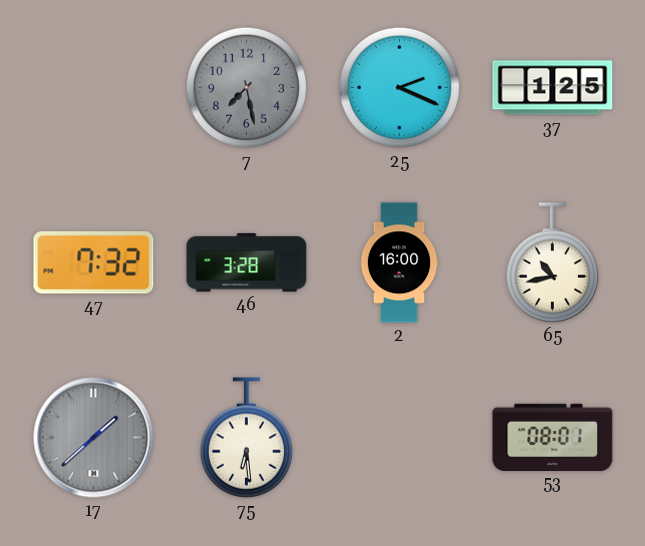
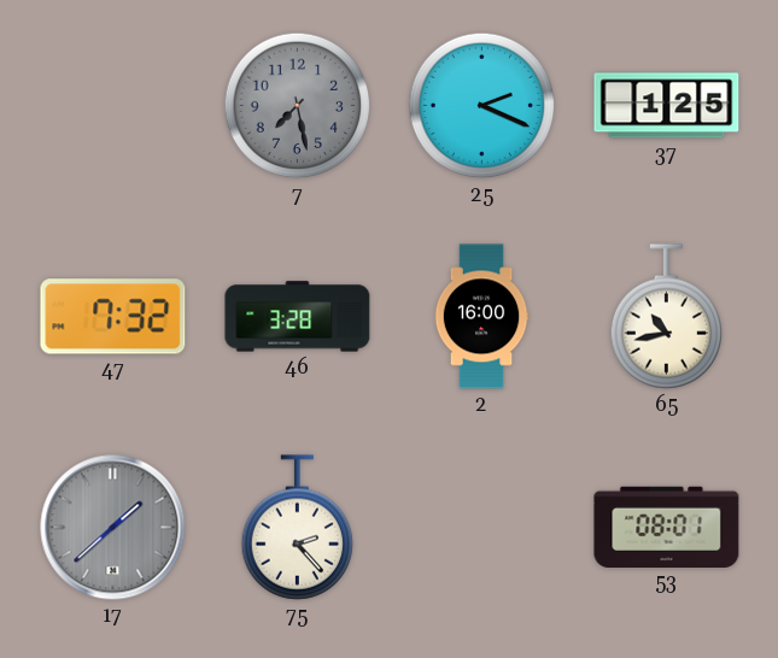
75: 6:29 -> 2:23
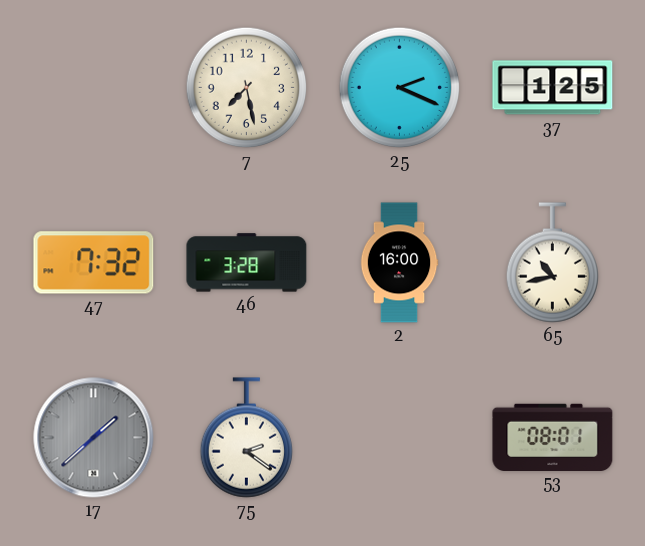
7 dial: grey -> cream
75: 2:23 -> 2:21
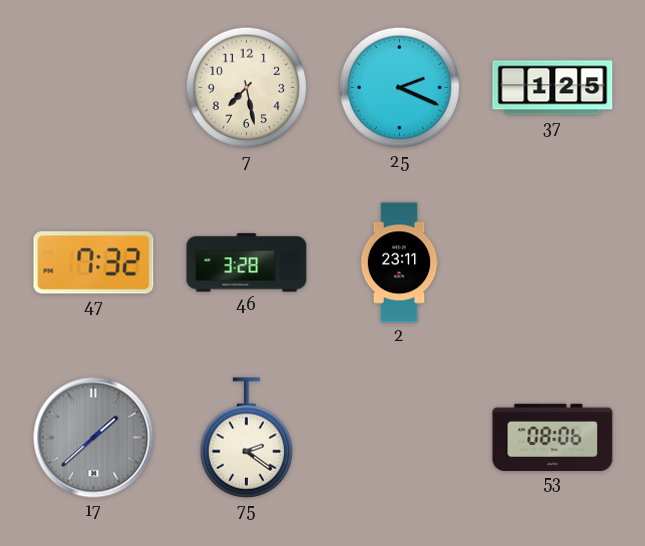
2: 16:00 -> 23:11
65: 10:43 -> none
53: 08:01 -> 08:06
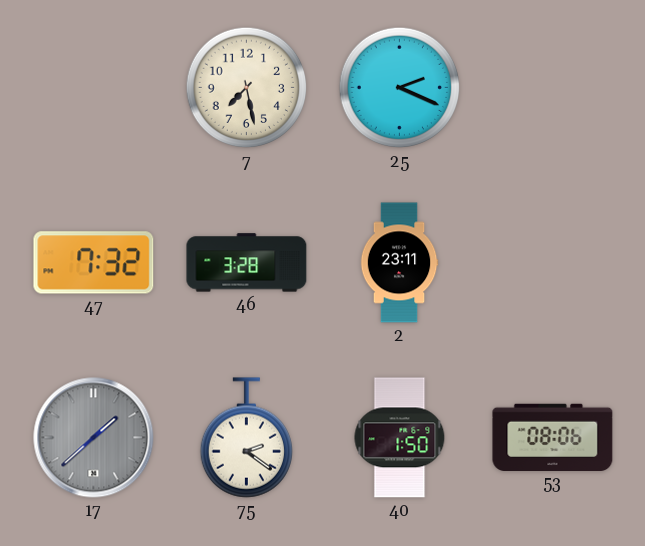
37: 1:25 -> none
40: none -> 1:50
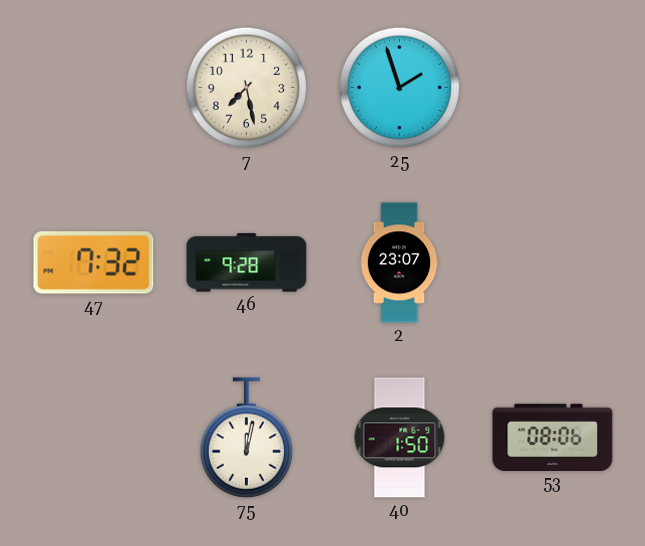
25: 2:19 -> 1:57
46: 3:28 -> 9:28
2: 23:11 -> 23:07
17: 1:38 -> none
75: 2:21 -> 12:02
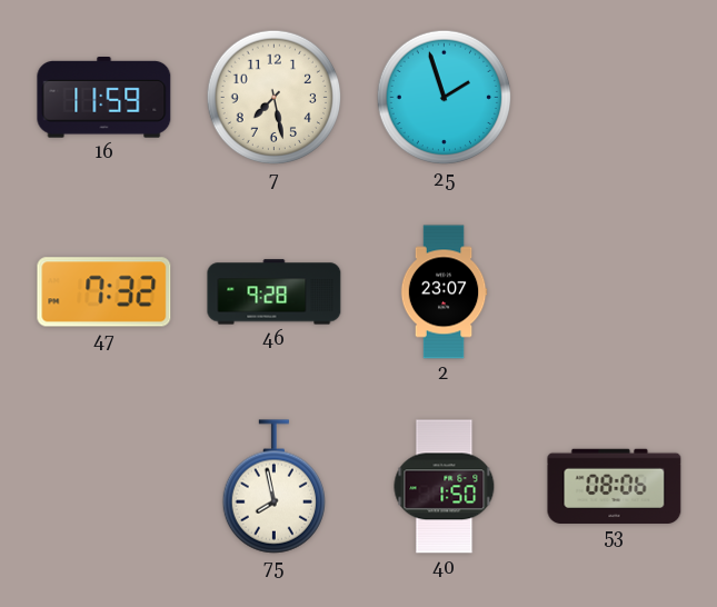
16: none -> 11:59
75: 12:02 -> 7:58
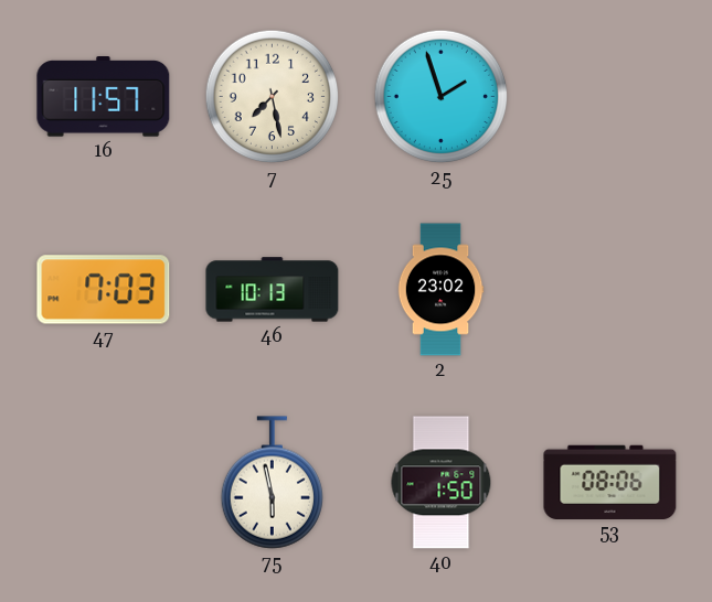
16: 11:59 -> 11:57
47: 7:32 -> 7:03
46: 9:28 -> 10:13
2: 23:07 -> 23:02
75: 7:58 -> 5:58
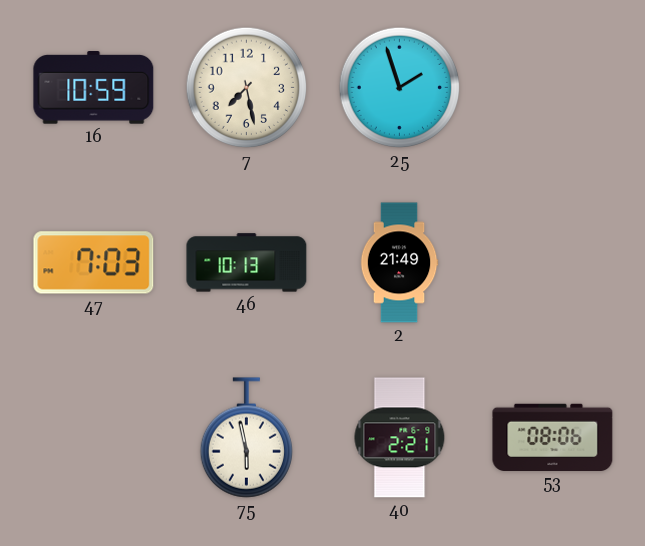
16: 11:57 -> 10:59
2: 23:02 -> 21:49
40: 1:50 -> 2:21
